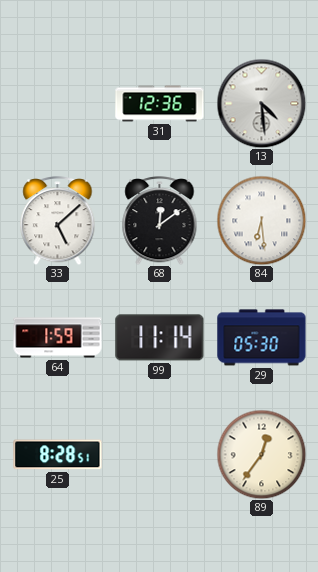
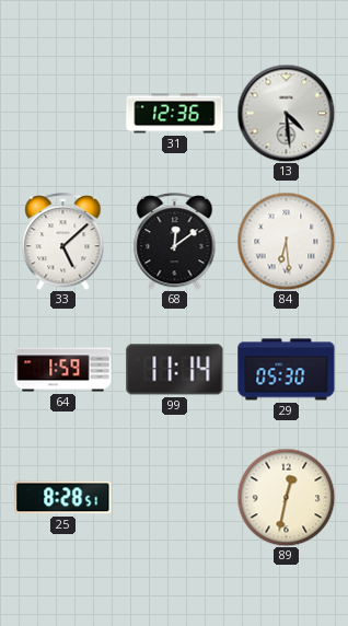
89: 12:36 -> 12:32
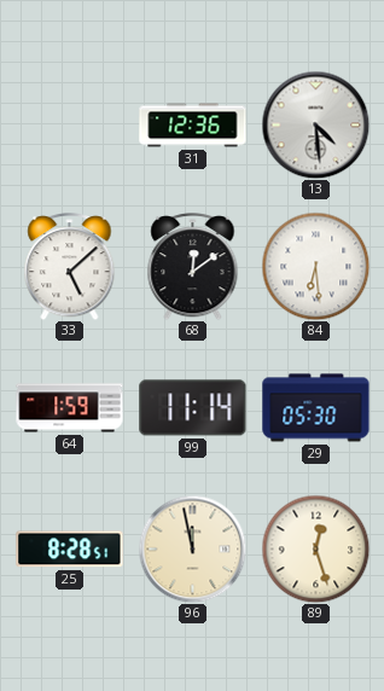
96: none -> 11:58
89: 12:32 -> 12:27
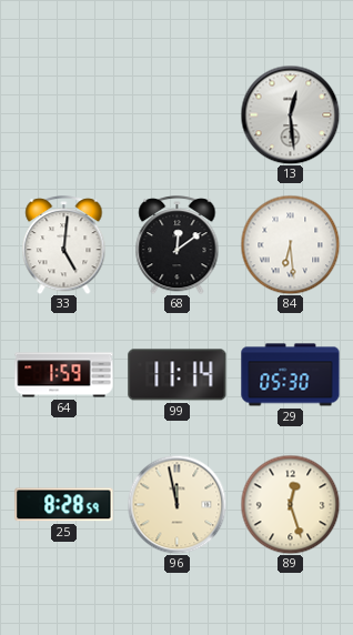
31: 12:36 -> none
13: 4:29 -> 12:29
33: 5:08 -> 5:01
25: 8:28:51 -> 8:28:59
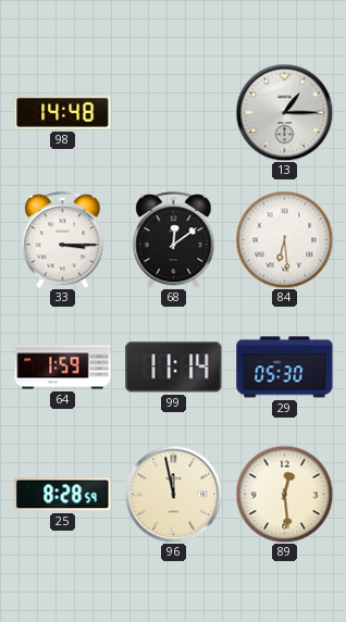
98: none -> 14:48
13: 12:29 -> 1:15
33: 5:01 -> 3:15
89: 12:27 -> 12:29
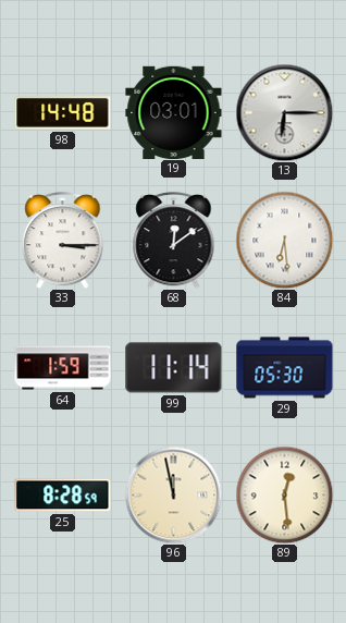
19: none -> 03:01
13: 1:15 -> 6:15
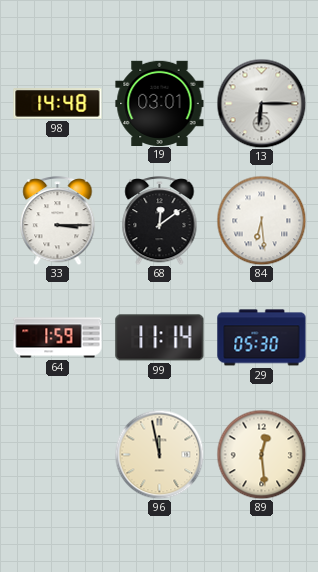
25: 8:28 -> none
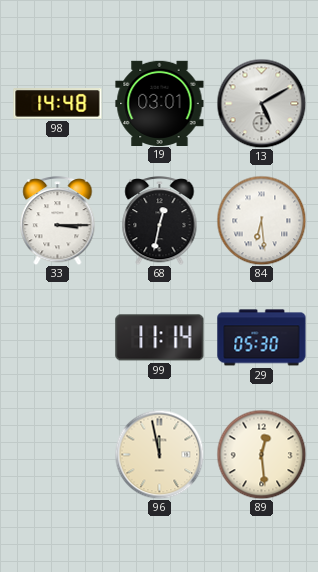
13: 6:15 -> 5:10
68: 12:09 -> 12:32
64: 1:59 -> none
